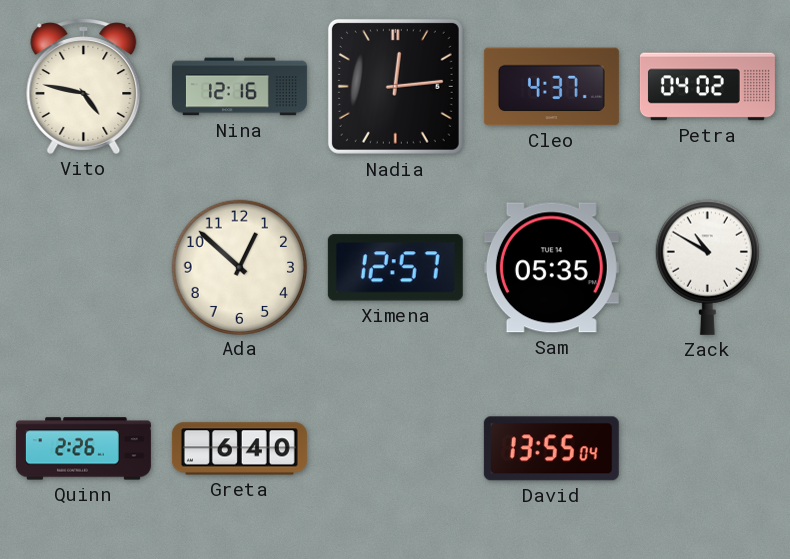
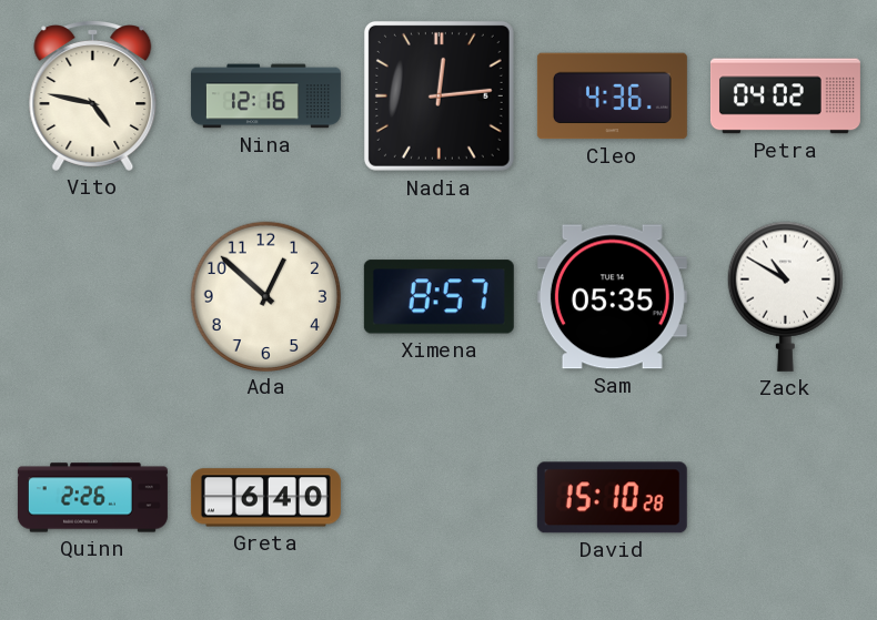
Cleo: 4:37 -> 4:36
Ximena: 12:57 -> 8:57
David: 13:55 -> 15:10
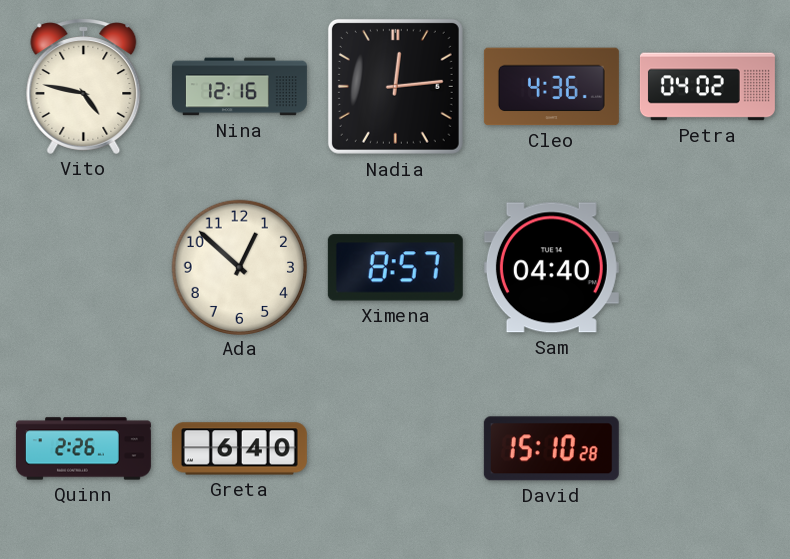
Sam: 05:35 -> 04:40
Zack: 10:50 -> none
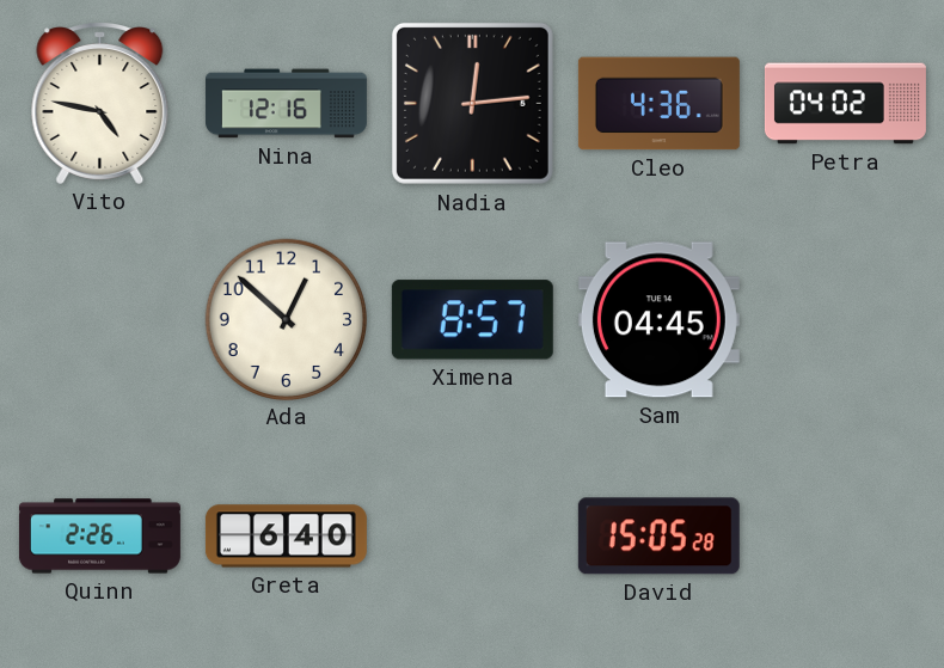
Sam: 04:40 -> 04:45
David: 15:10 -> 15:05
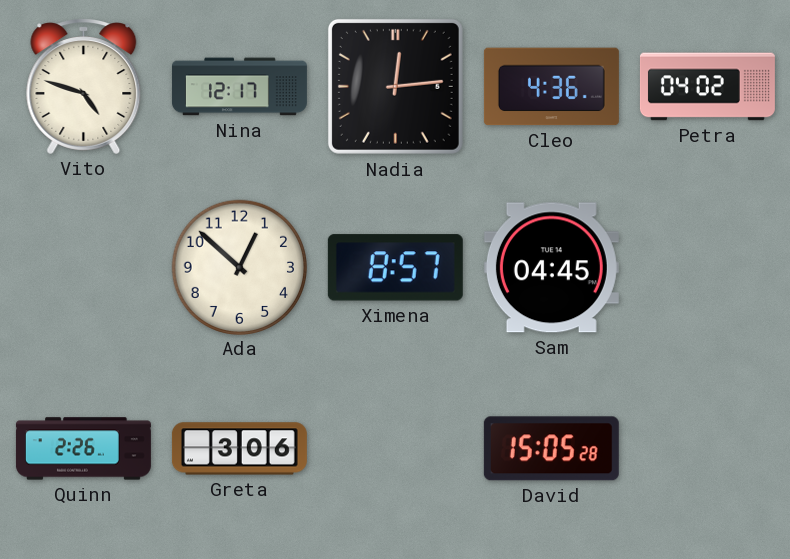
Vito: 4:47 -> 4:48
Nina: 12:16 -> 12:17
Greta: 6:40 -> 3:06
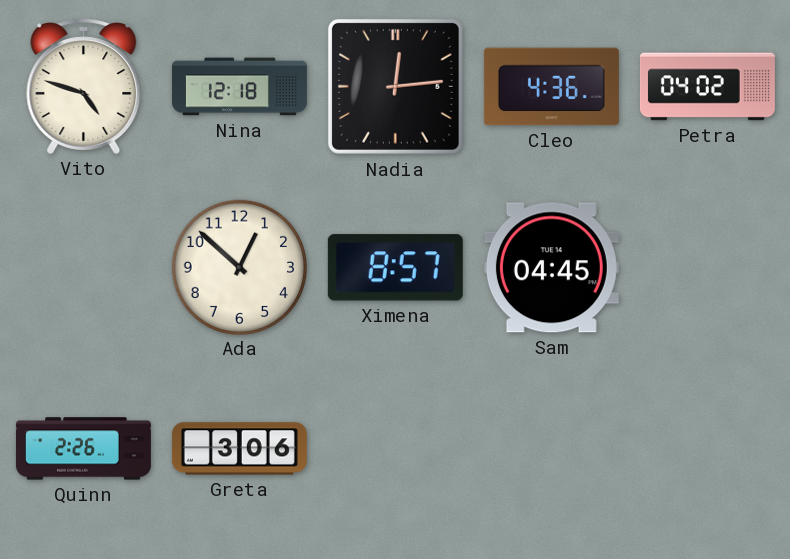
Nina: 12:17 -> 12:18
David: 15:05 -> none
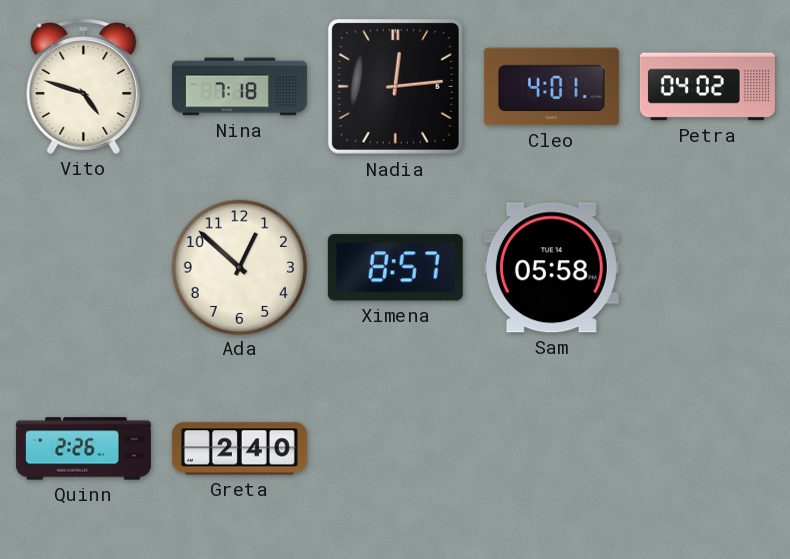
Nina: 12:18 -> 7:18
Cleo: 4:36 -> 4:01
Sam: 04:45 -> 05:58
Greta: 3:06 -> 2:40
